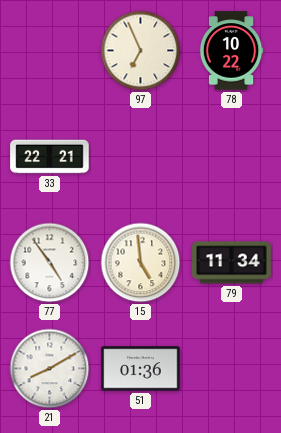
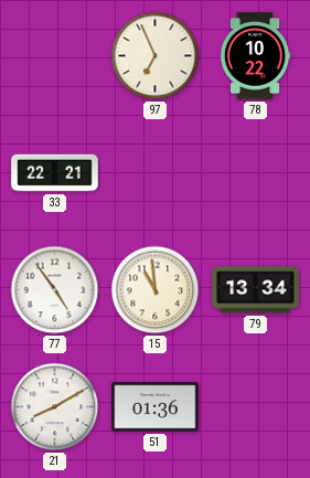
15: 4:59 -> 10:59
79: 11:34 -> 13:34
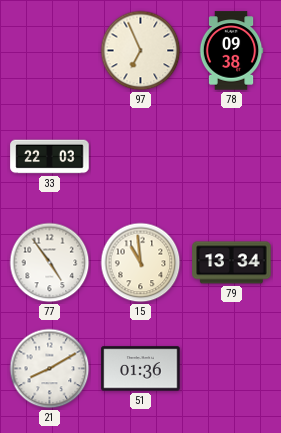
78: 10:22 -> 09:38
33: 22:21 -> 22:03
